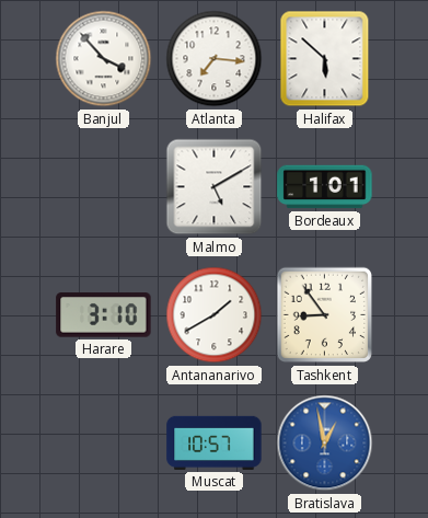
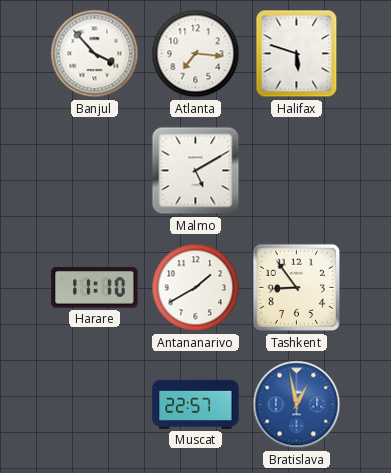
Halifax: 5:52 -> 5:48
Bordeaux: 1:01 -> none
Harare: 3:10 -> 11:10
Muscat: 10:57 -> 22:57
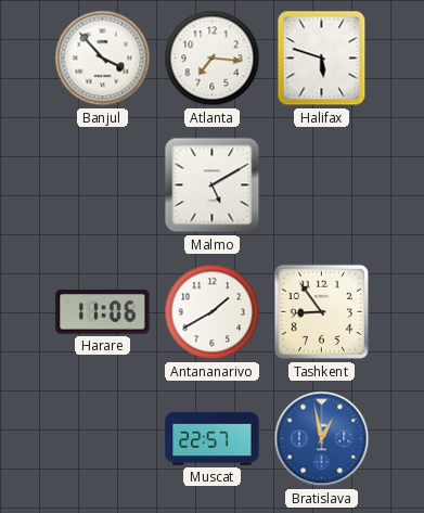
Harare: 11:10 -> 11:06
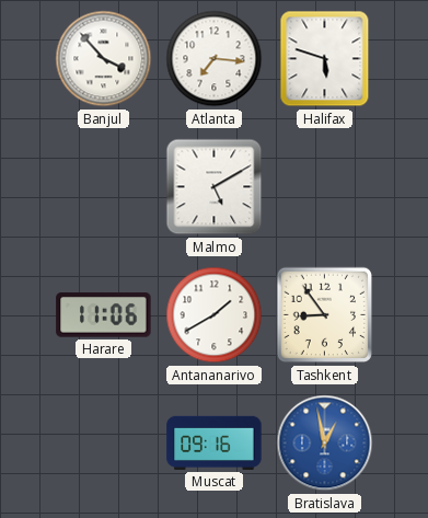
Muscat: 22:57 -> 09:16
